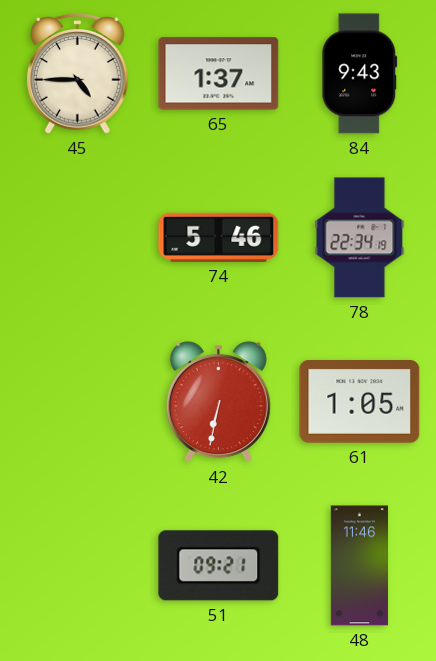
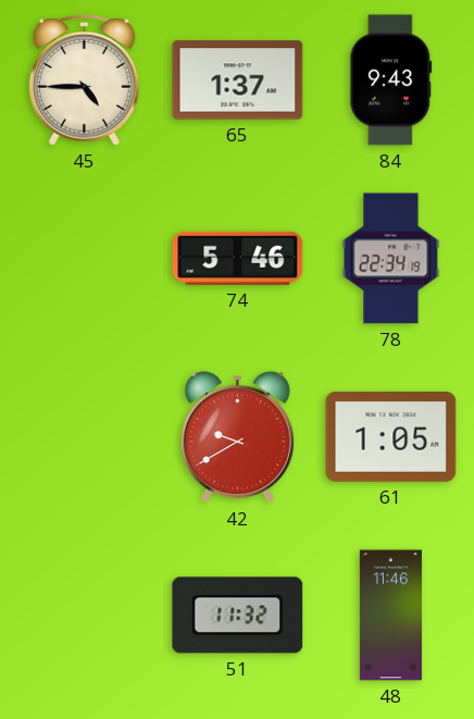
42: 6:32 -> 9:40
51: 09:21 -> 11:32
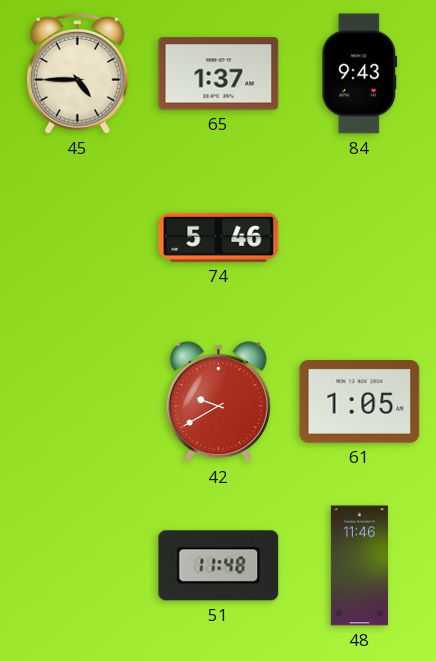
78: 22:34 -> none
51: 11:32 -> 11:48
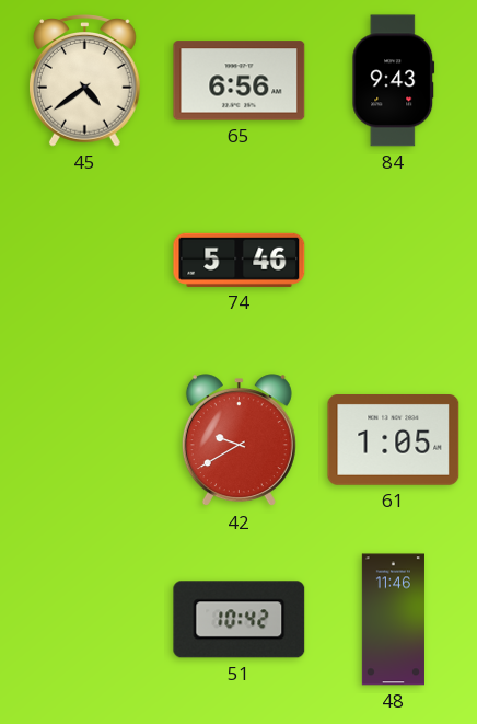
45: 4:45 -> 4:39
65: 1:37 -> 6:56
51: 11:48 -> 10:42
